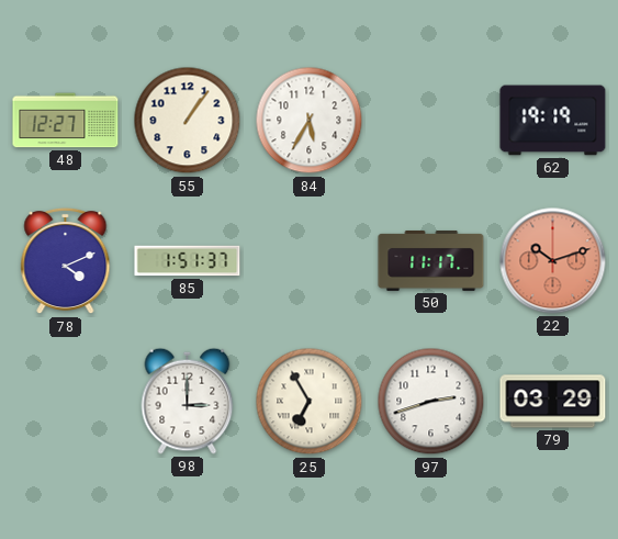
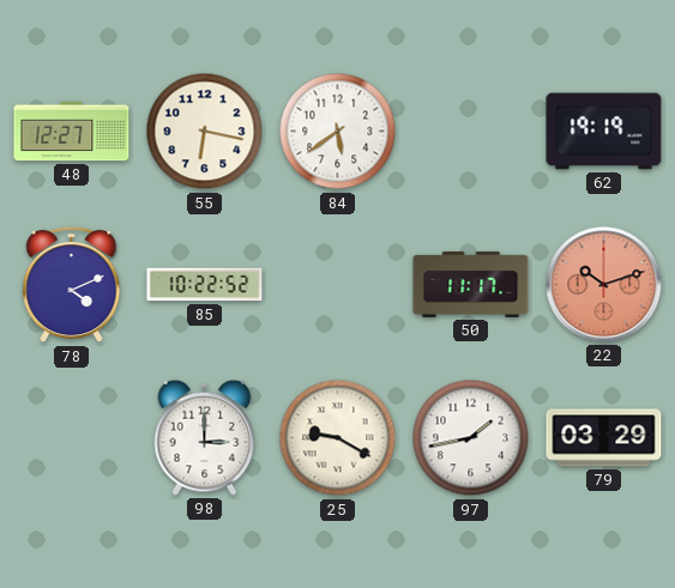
55: 1:06 -> 6:17
84: 5:35 -> 5:39
85: 1:51 -> 10:22
25: 6:55 -> 9:20
97: 2:42 -> 1:43
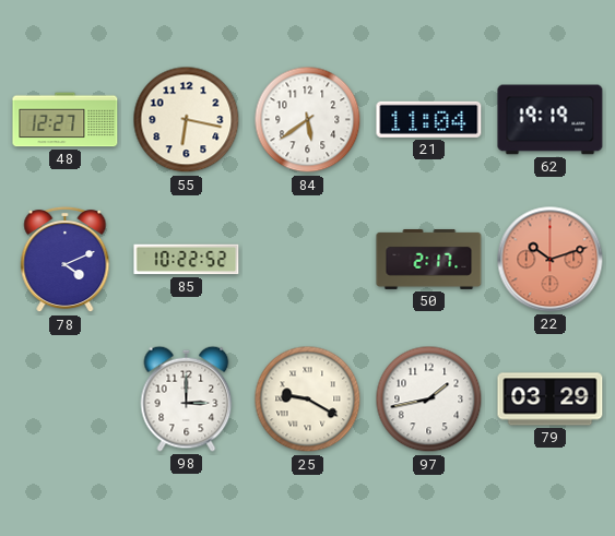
21: none -> 11:04
50: 11:17 -> 2:17
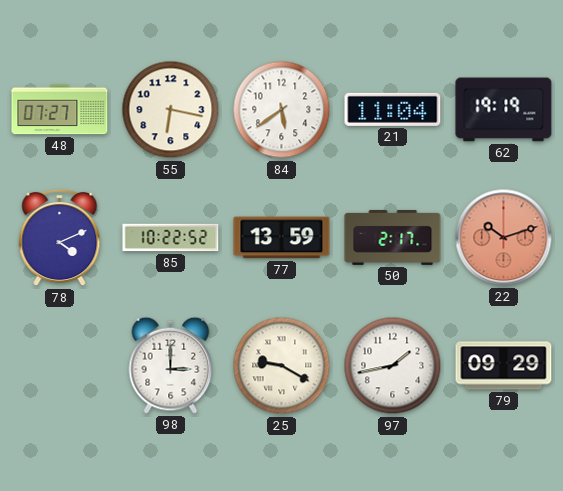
48: 12:27 -> 07:27
77: none -> 13:59
79: 03:29 -> 09:29
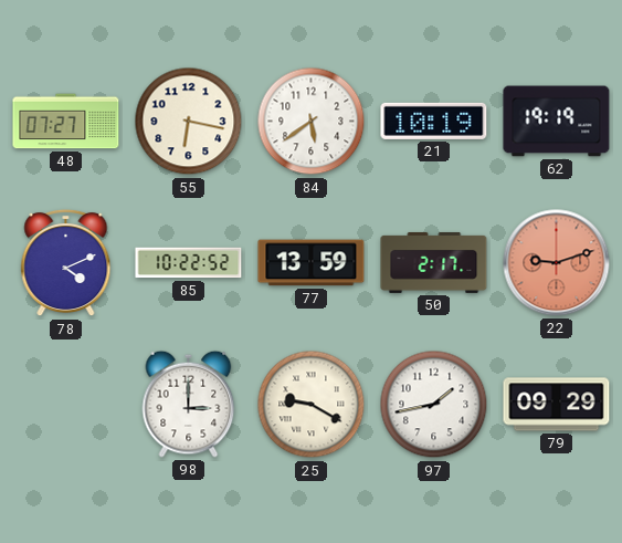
21: 11:04 -> 10:19
22: 10:12 -> 9:12
